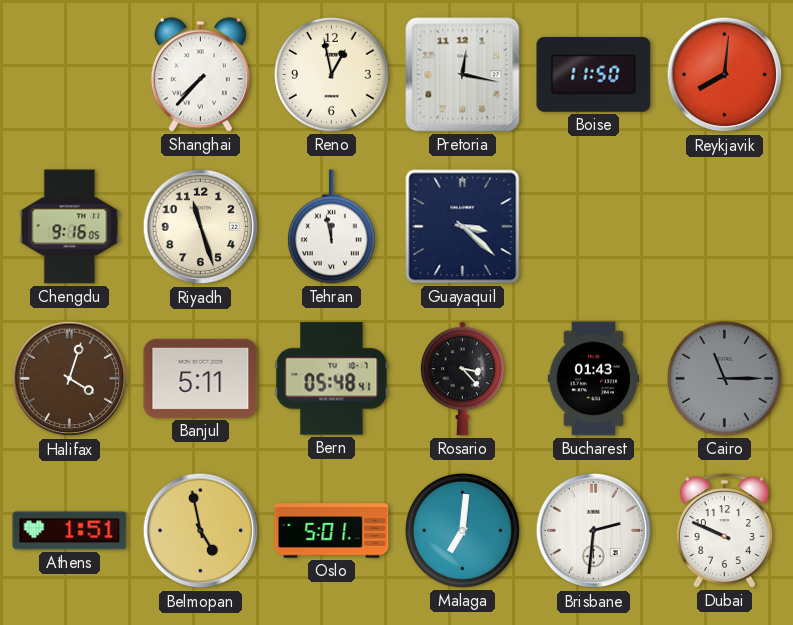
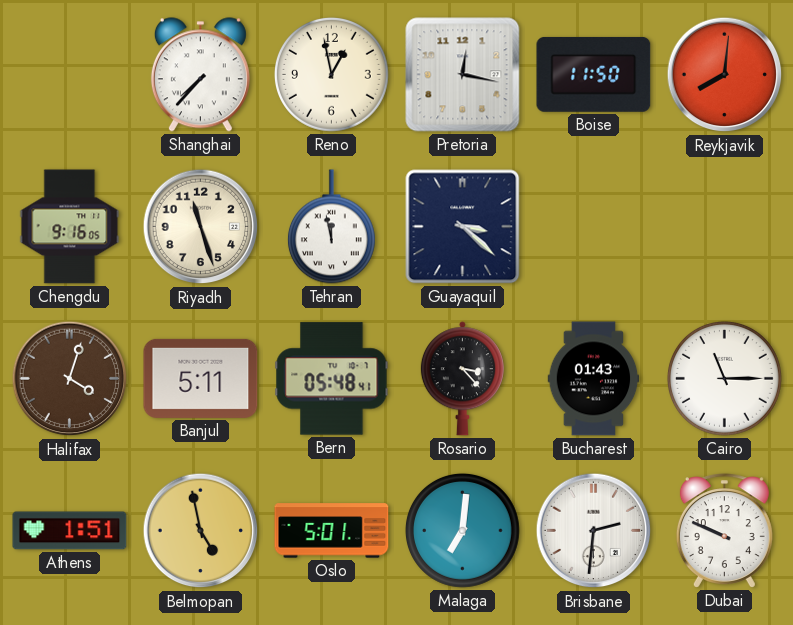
Cairo dial: grey -> white
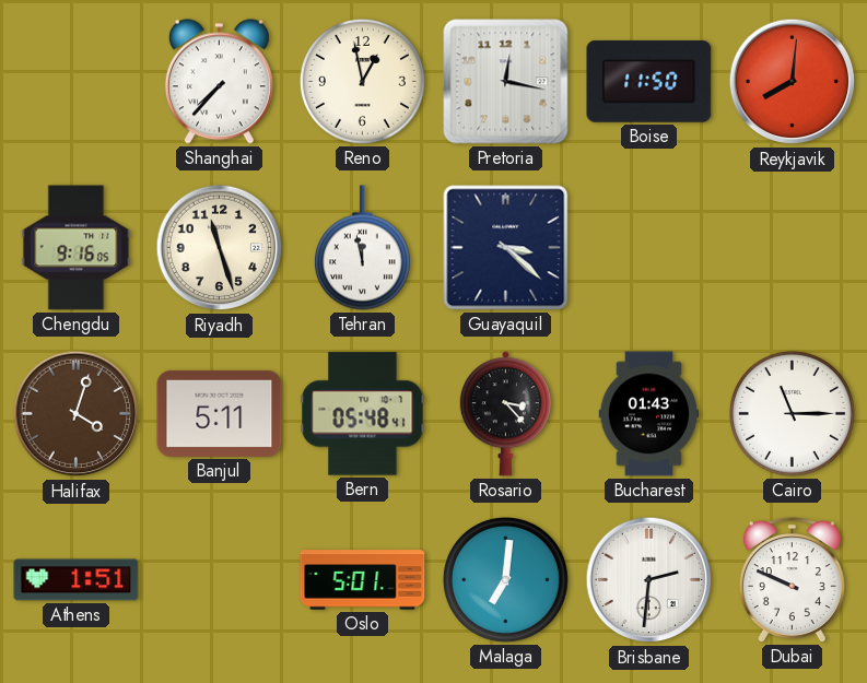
Belmopan: 4:58 -> none
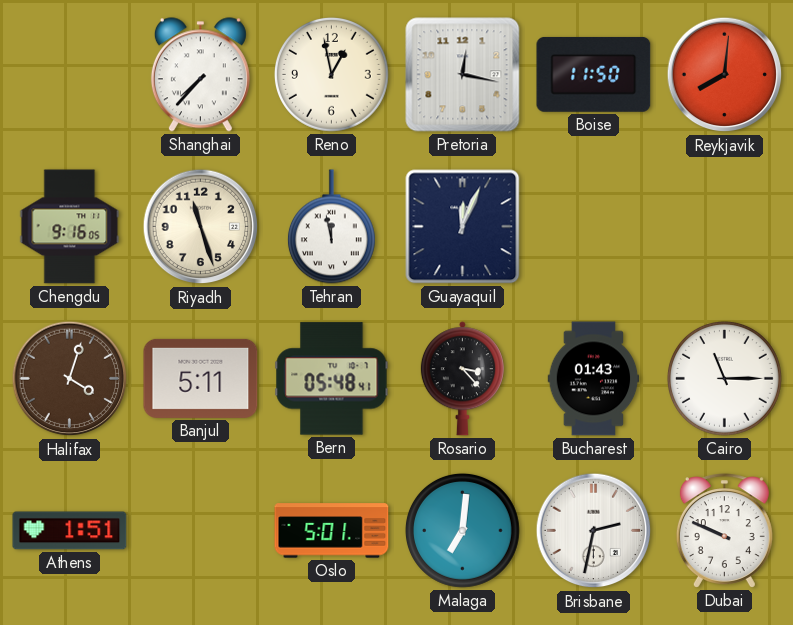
Guayaquil: 3:22 -> 12:04
Brisbane: 2:31 -> 2:32
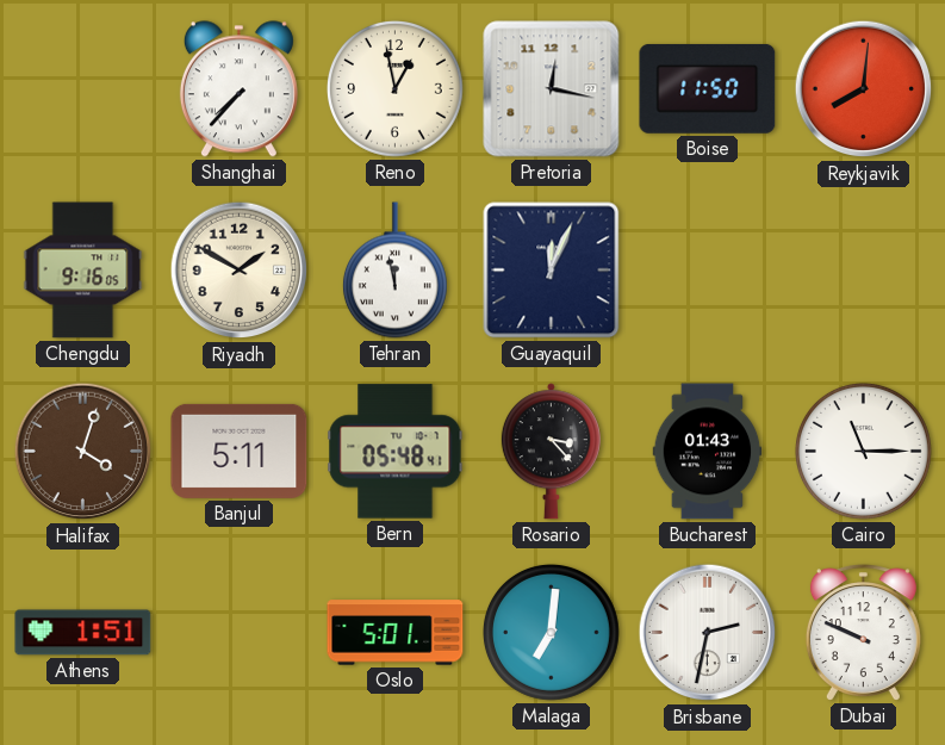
Riyadh: 11:27 -> 1:50
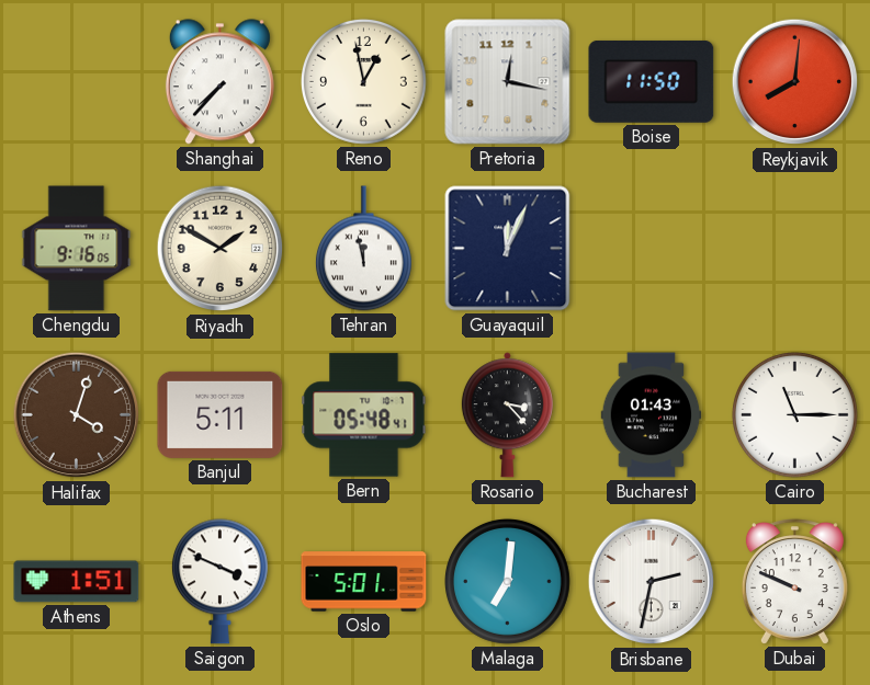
Saigon: none -> 3:49
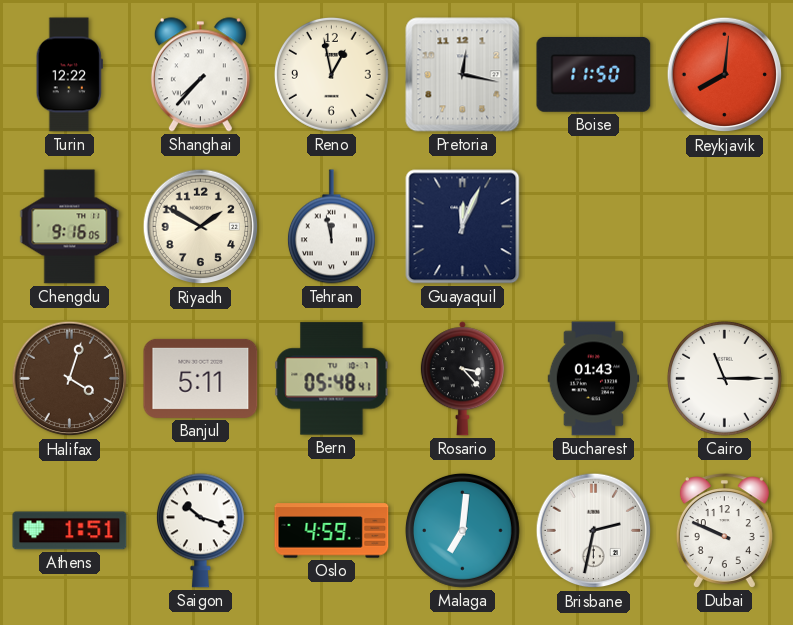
Turin: none -> 12:22
Saigon: 3:49 -> 10:18
Oslo: 5:01 -> 4:59
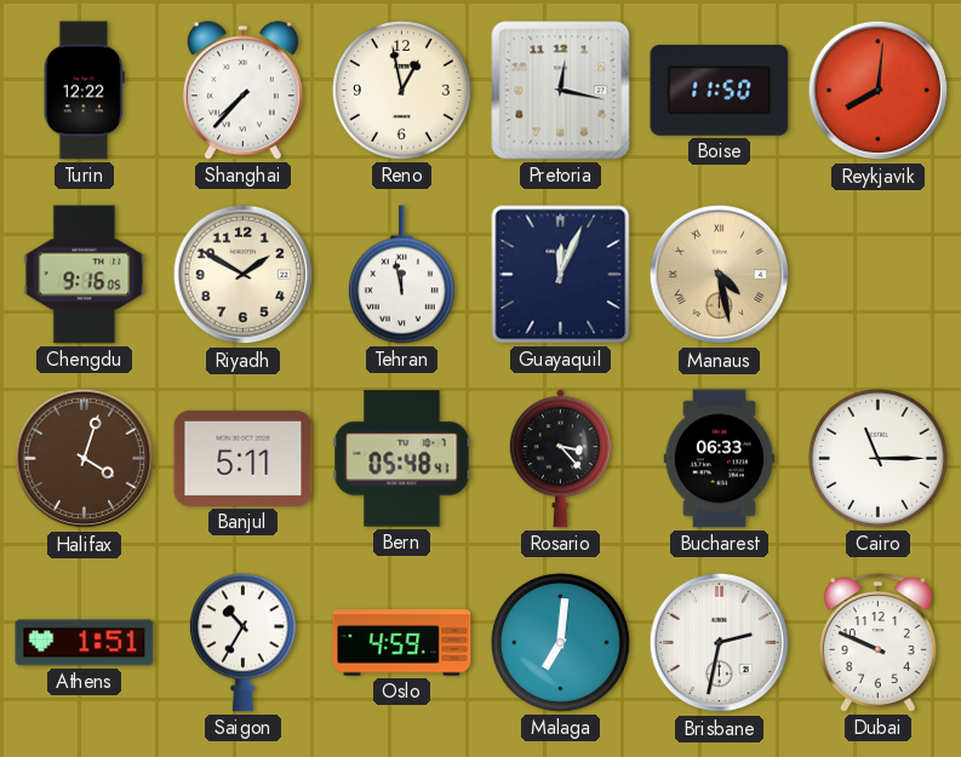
Manaus: none -> 4:28
Bucharest: 01:43 -> 06:33
Saigon: 10:18 -> 10:35
